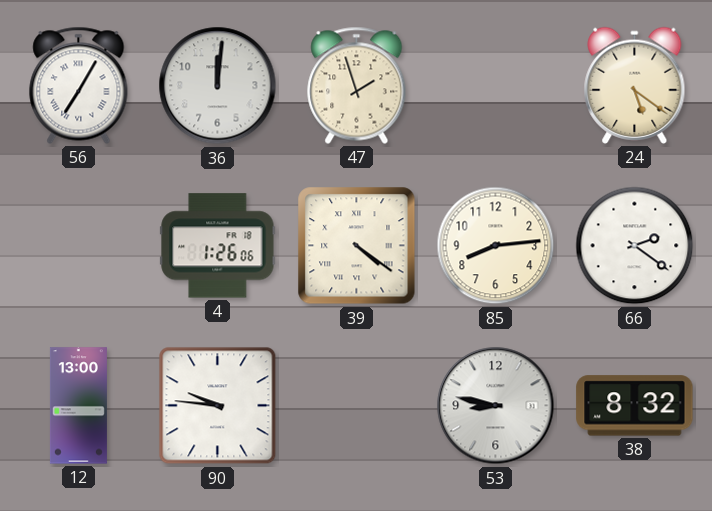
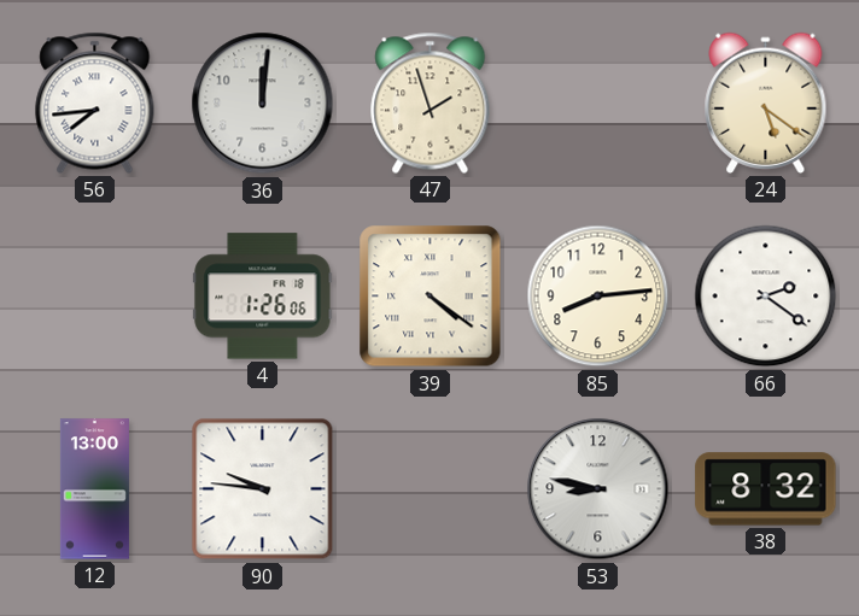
56: 7:05 -> 7:44
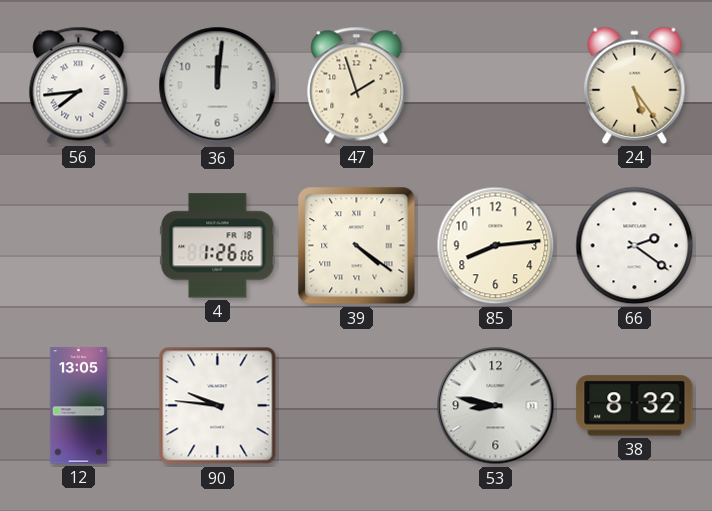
24: 5:21 -> 5:24
12: 13:00 -> 13:05
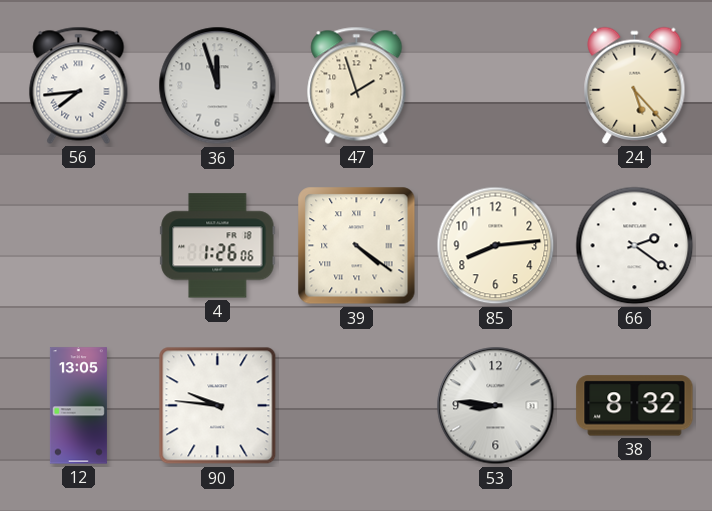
36: 12:01 -> 11:57
24: 5:24 -> 5:23
53: 8:47 -> 8:46
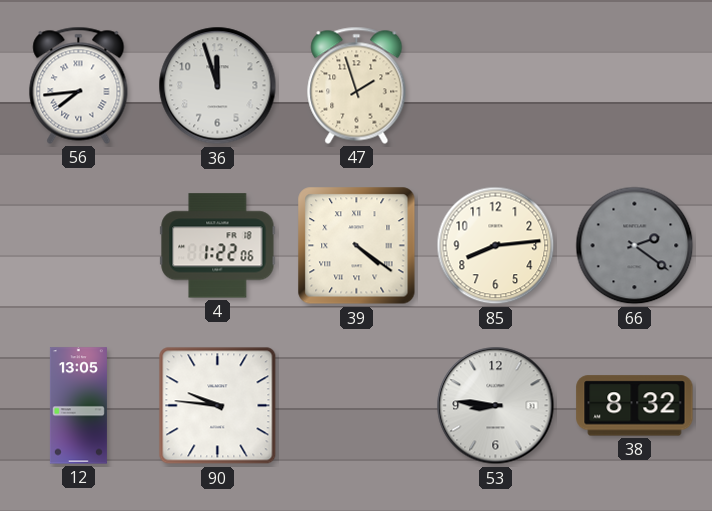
24: 5:23 -> none
4: 1:26 -> 1:22
66 dial: white -> grey
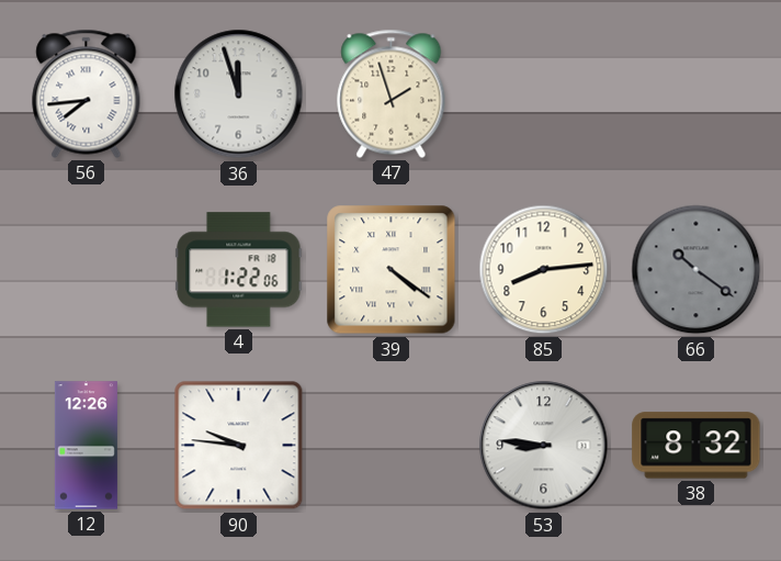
66: 2:21 -> 10:21
12: 13:05 -> 12:26
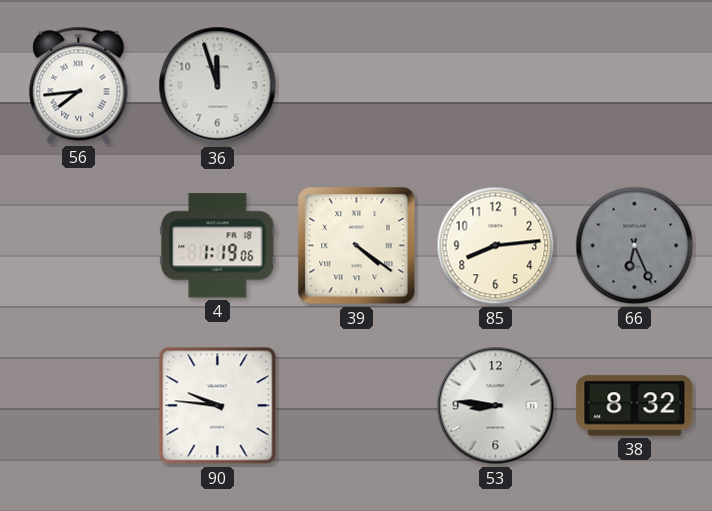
47: 1:57 -> none
4: 1:22 -> 1:19
66: 10:21 -> 6:26
12: 12:26 -> none
